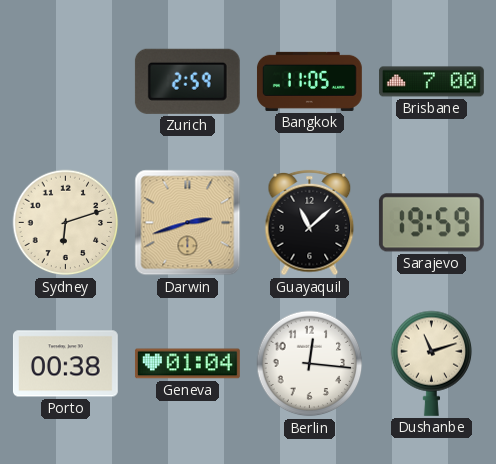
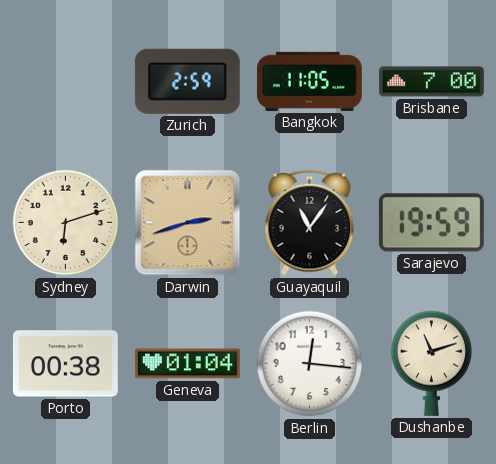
Guayaquil: 11:08 -> 11:06
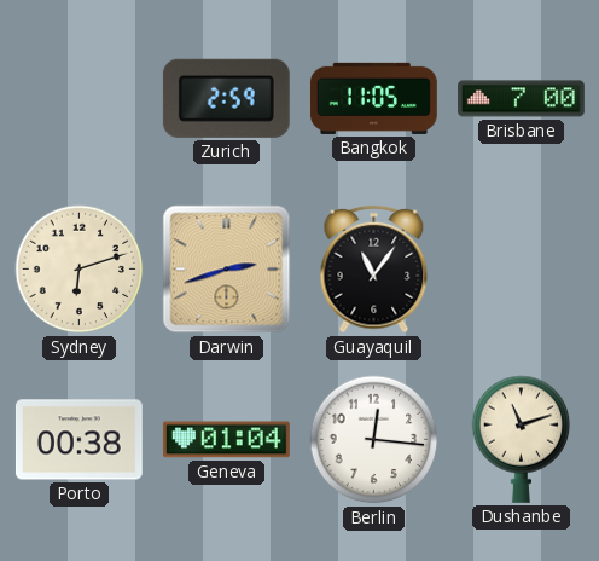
Sarajevo: 19:59 -> none
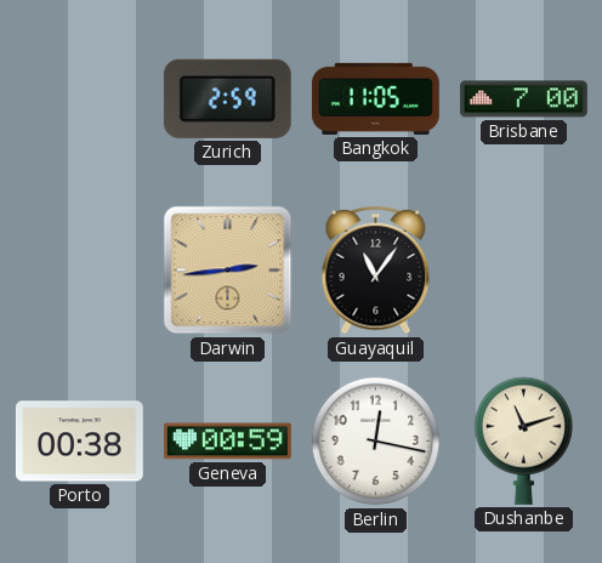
Sydney: 6:12 -> none
Darwin: 2:42 -> 2:44
Geneva: 01:04 -> 00:59
Berlin: 12:16 -> 12:17
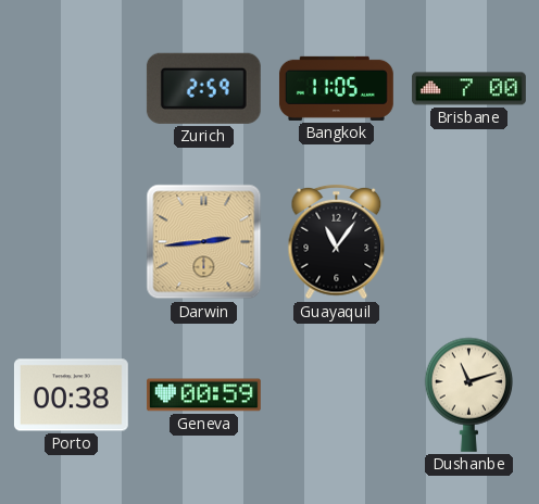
Berlin: 12:17 -> none
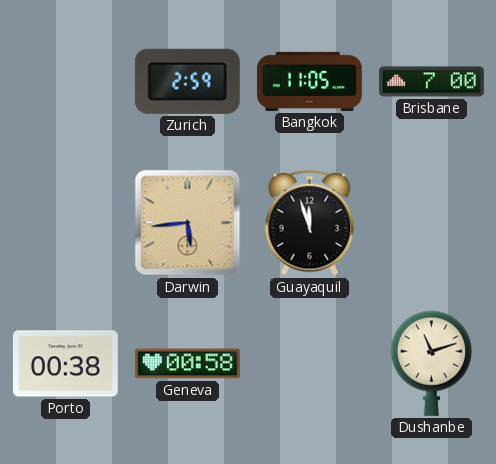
Darwin: 2:44 -> 5:44
Guayaquil: 11:06 -> 11:57
Geneva: 00:59 -> 00:58
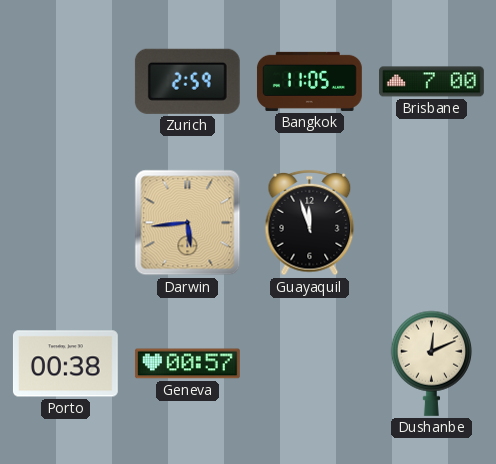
Geneva: 00:58 -> 00:57
Dushanbe: 11:12 -> 12:11
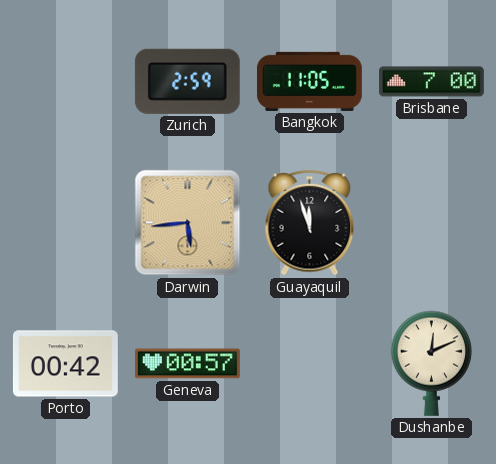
Porto: 00:38 -> 00:42
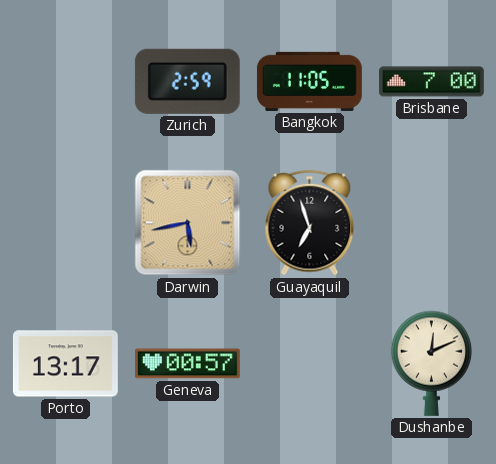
Darwin: 5:44 -> 5:43
Guayaquil: 11:57 -> 6:57
Porto: 00:42 -> 13:17
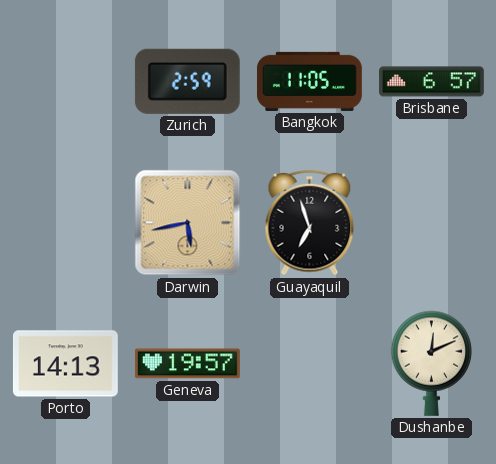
Brisbane: 7:00 -> 6:57
Porto: 13:17 -> 14:13
Geneva: 00:57 -> 19:57
